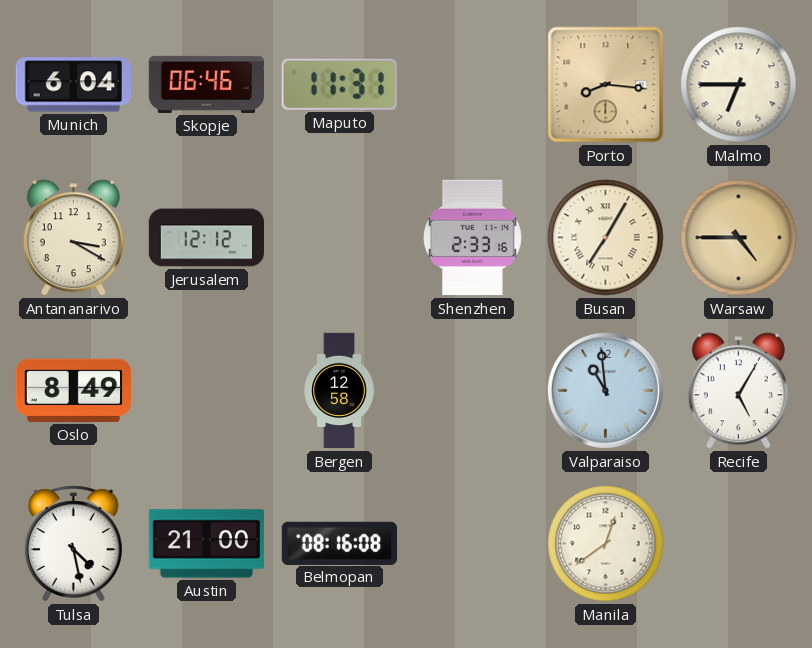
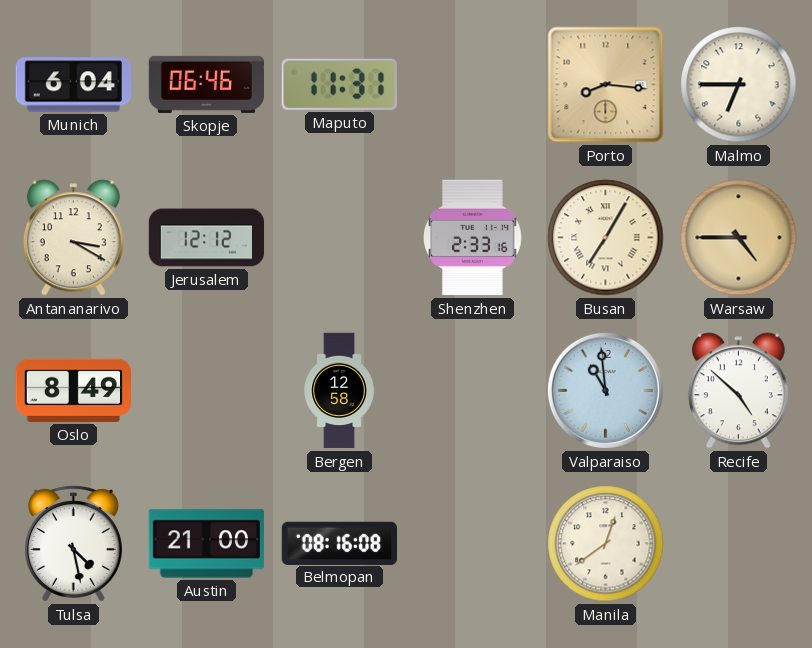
Recife: 5:05 -> 4:52
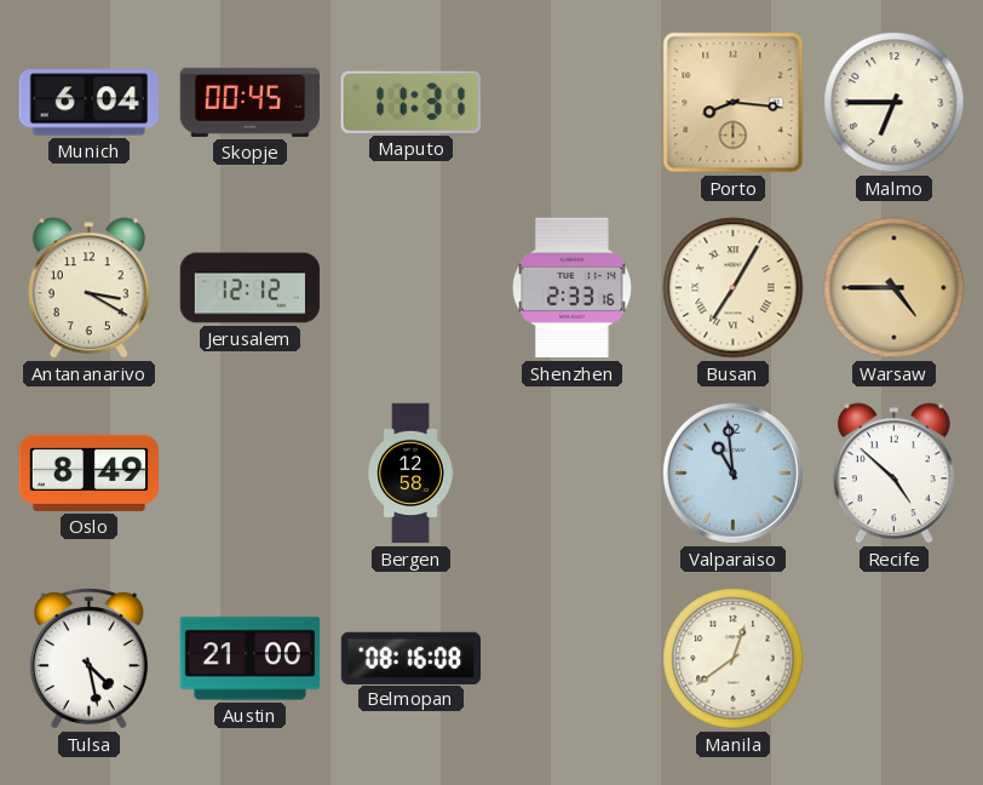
Skopje: 06:46 -> 00:45
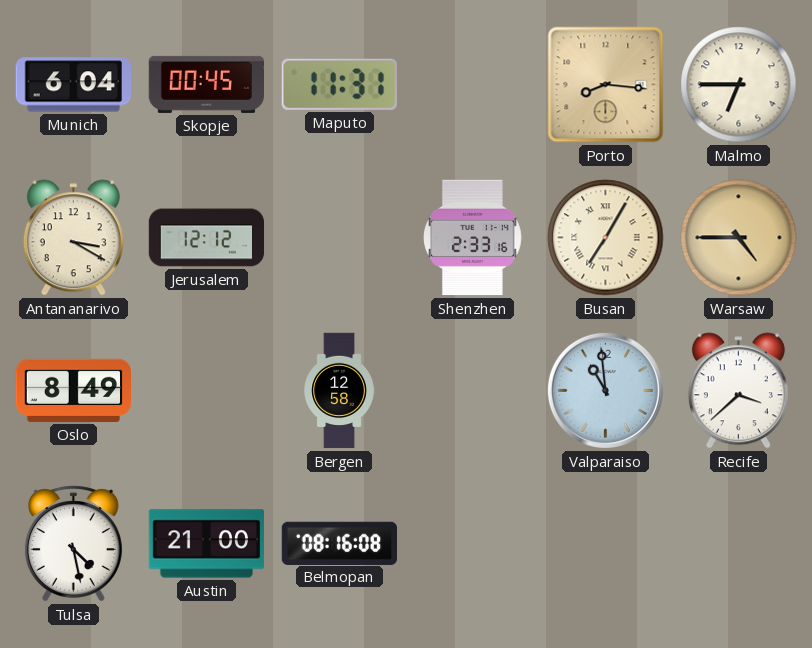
Recife: 4:52 -> 3:38
Manila: 12:39 -> none
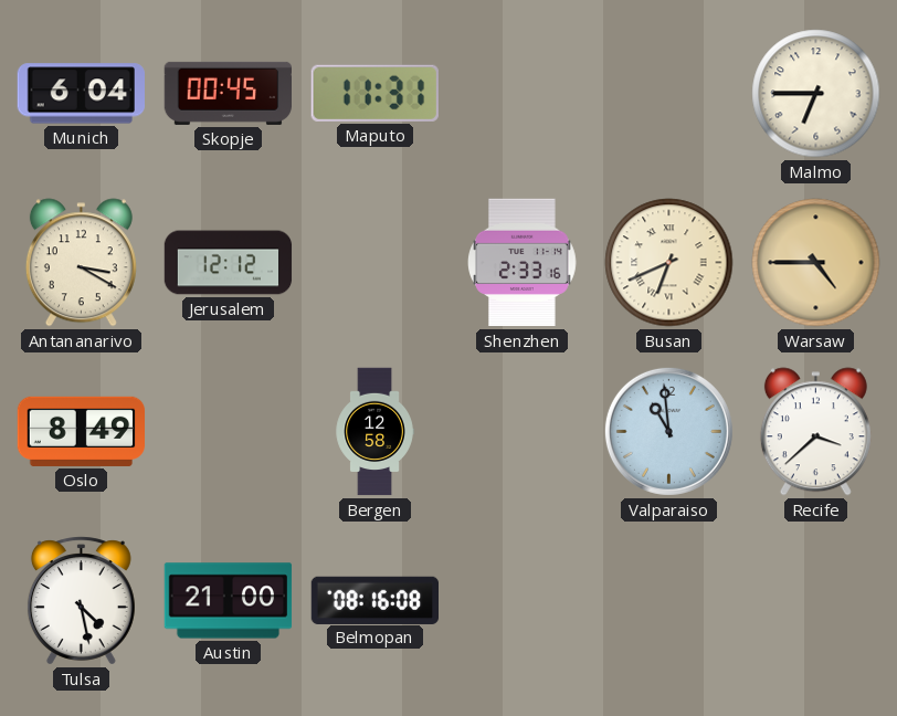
Porto: 8:16 -> none
Busan: 7:05 -> 6:41
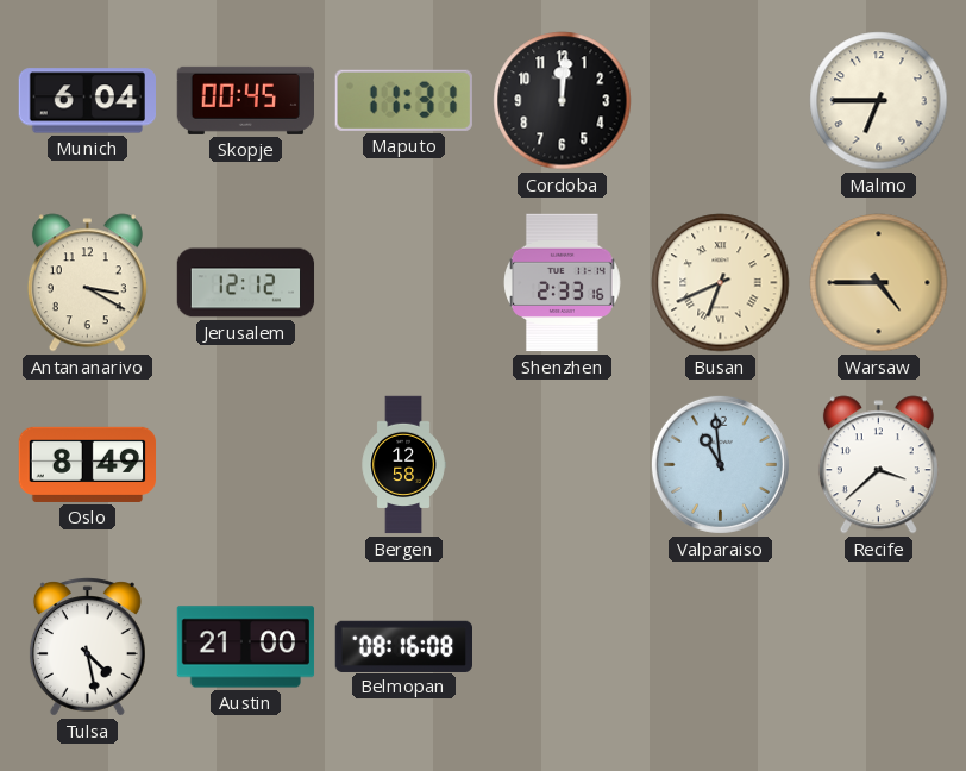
Cordoba: none -> 12:01
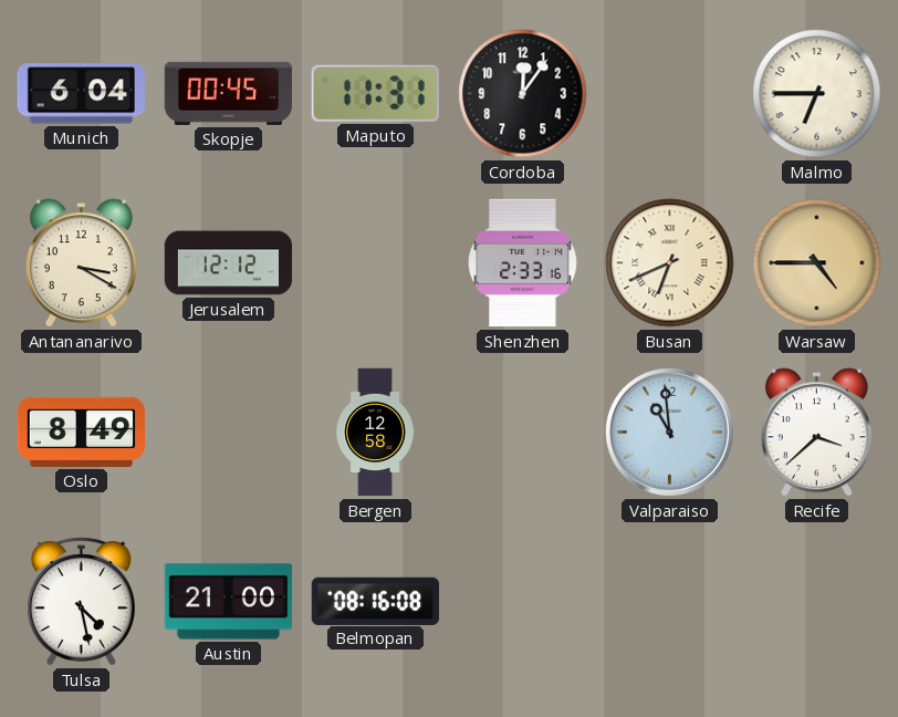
Cordoba: 12:01 -> 12:06
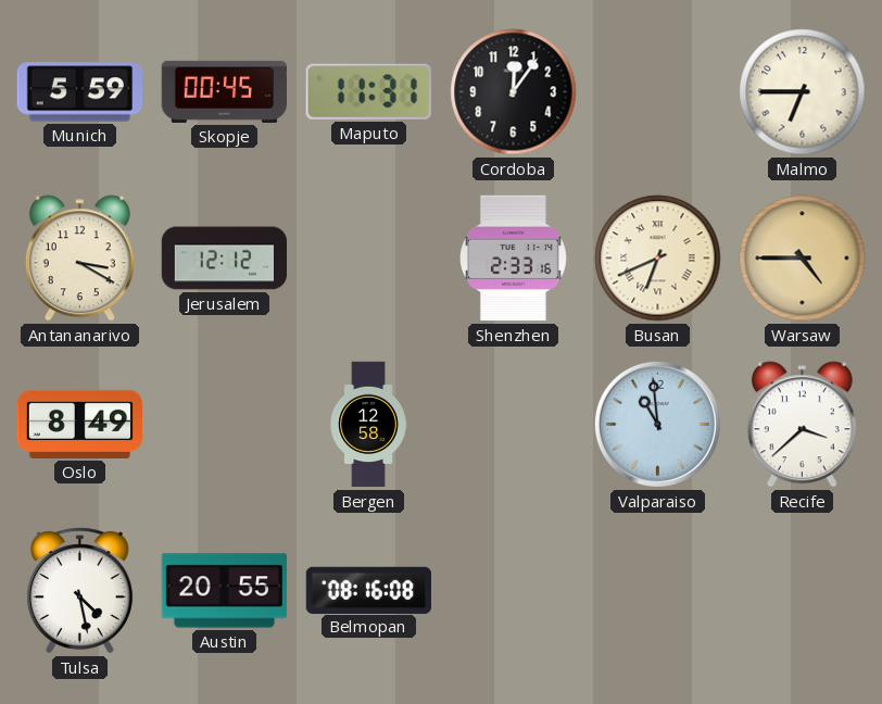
Munich: 6:04 -> 5:59
Austin: 21:00 -> 20:55
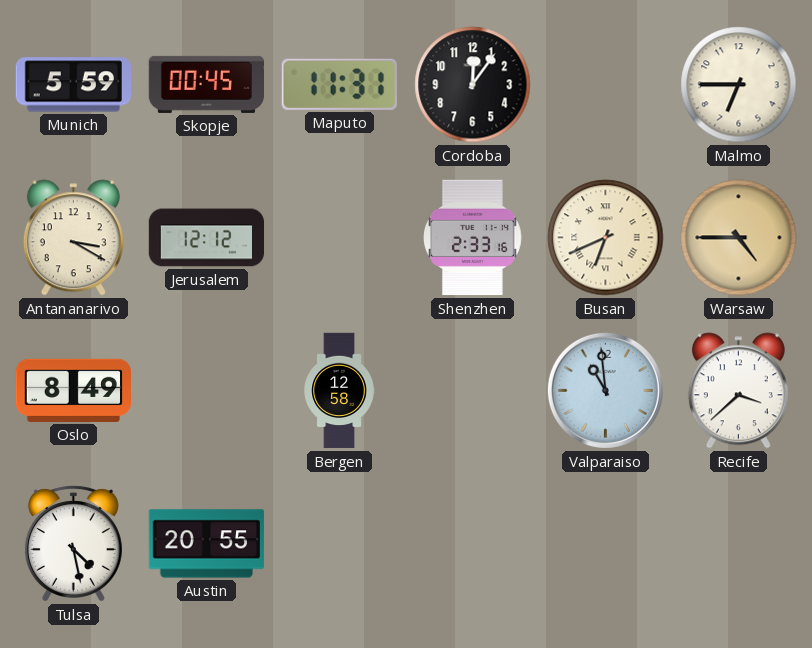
Belmopan: 08:16 -> none
